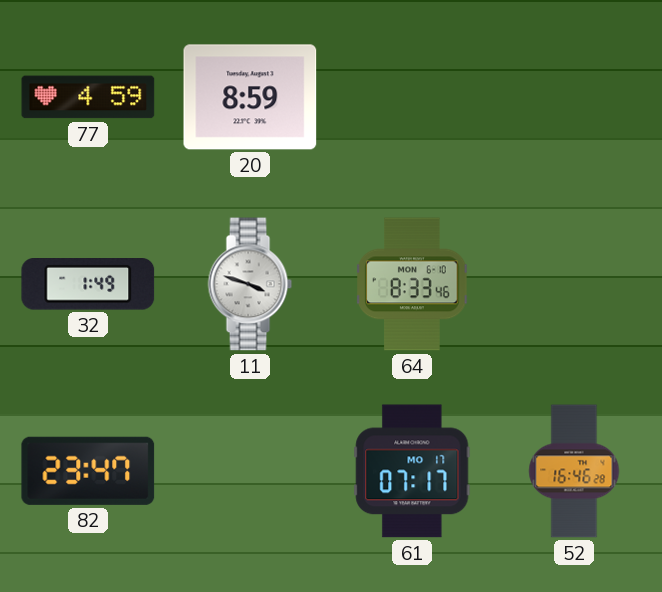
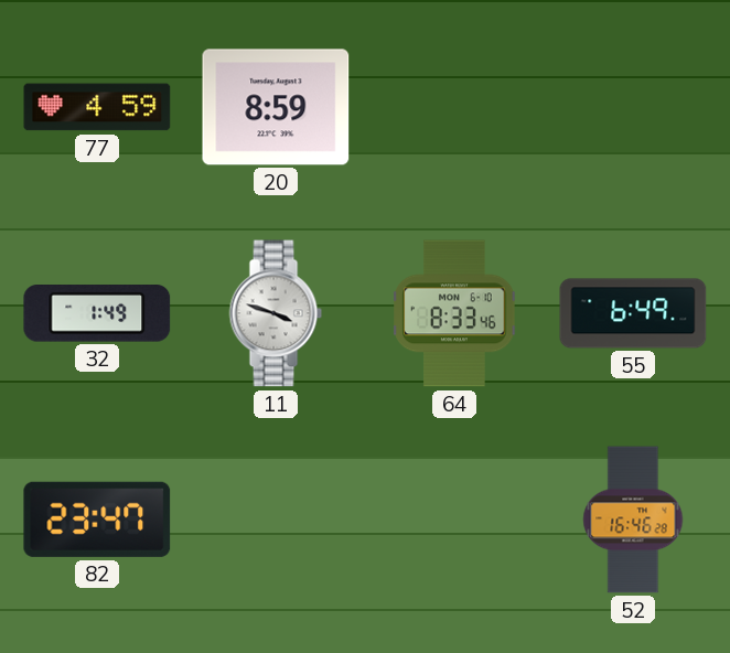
55: none -> 6:49
61: 07:17 -> none
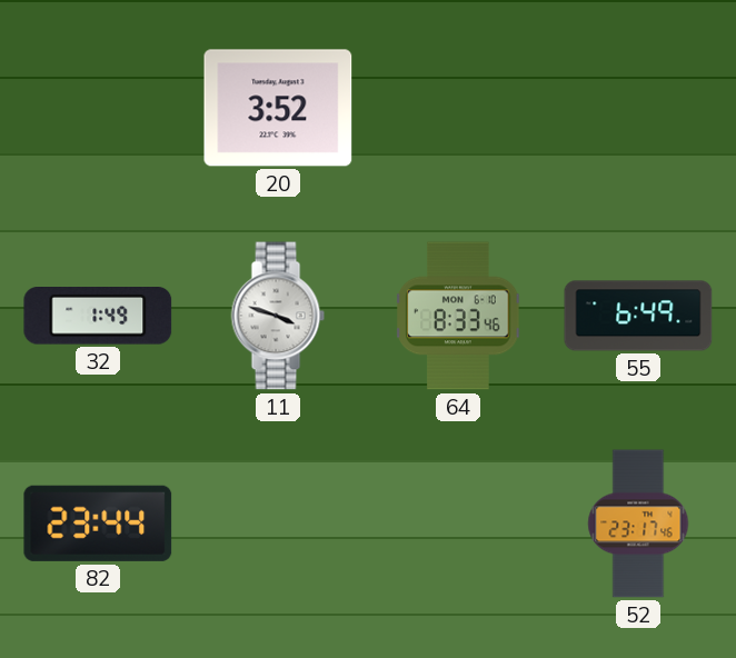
77: 4:59 -> none
20: 8:59 -> 3:52
82: 23:47 -> 23:44
52: 16:46 -> 23:17
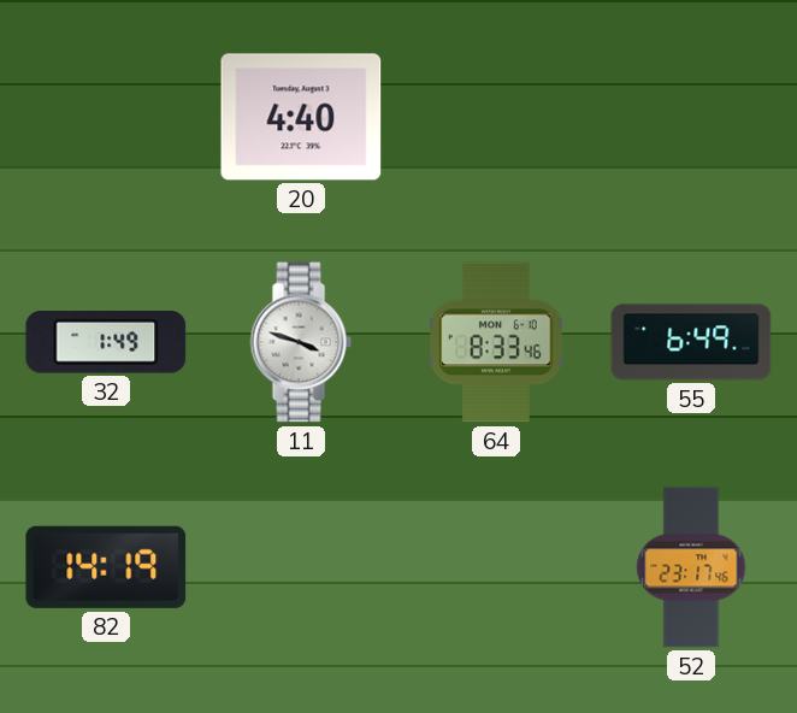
20: 3:52 -> 4:40
82: 23:44 -> 14:19
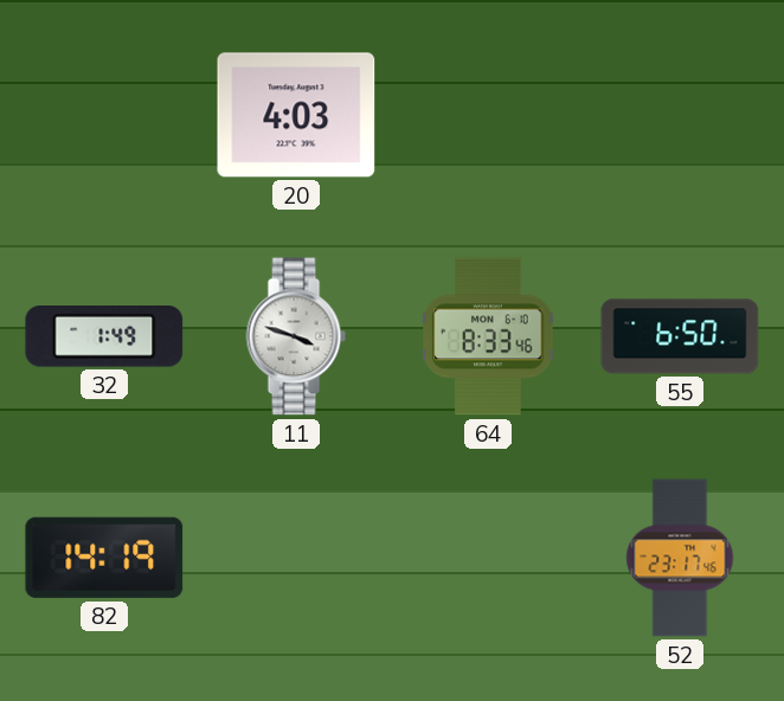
20: 4:40 -> 4:03
55: 6:49 -> 6:50
